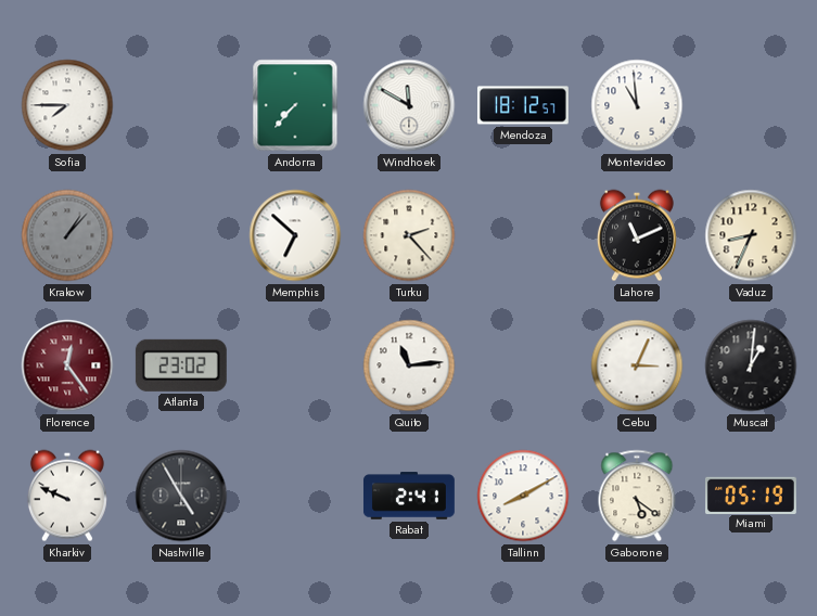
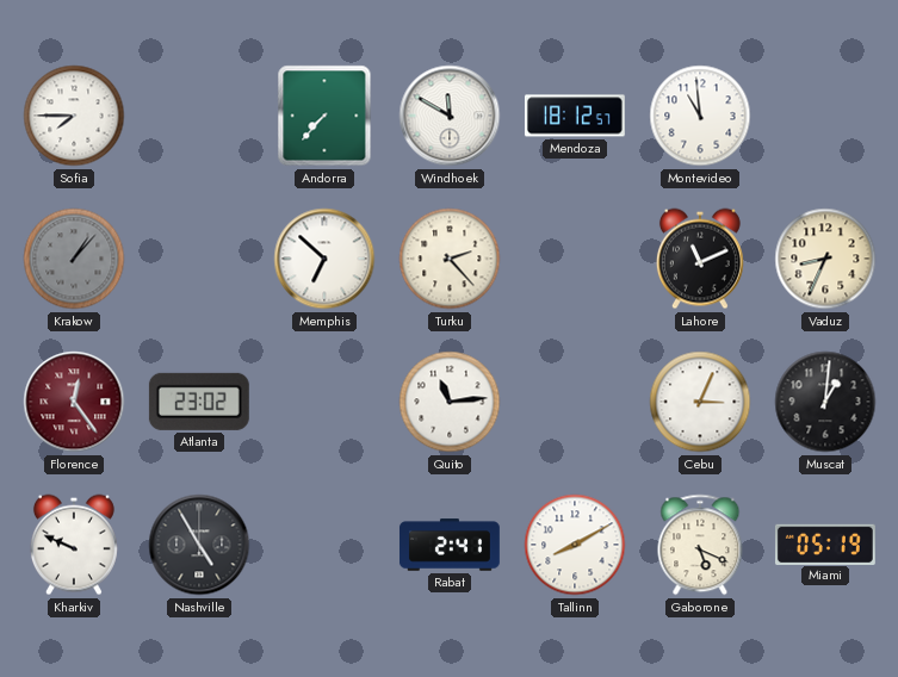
Gaborone: 5:21 -> 5:19
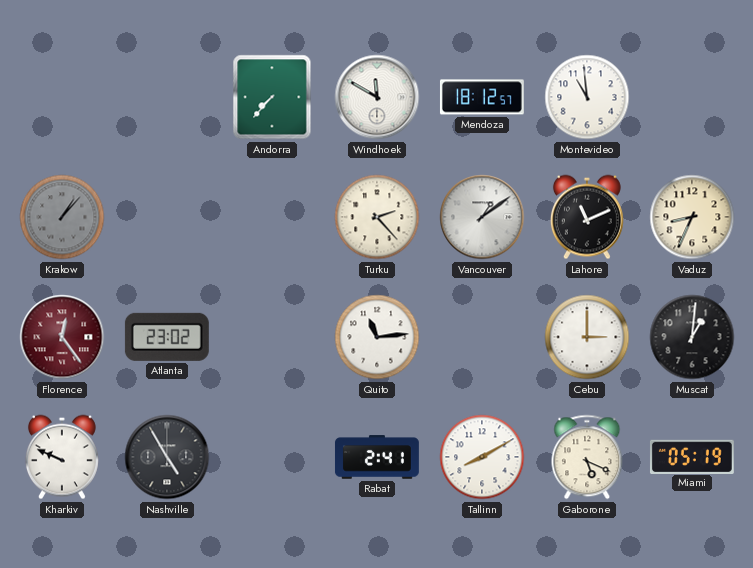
Sofia: 7:45 -> none
Memphis: 6:52 -> none
Vancouver: none -> 1:09
Cebu: 3:04 -> 3:00
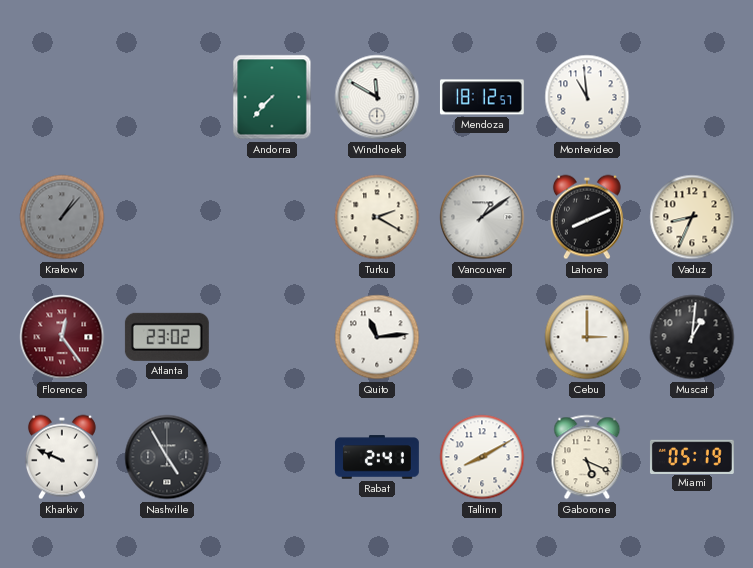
Turku: 2:23 -> 2:20
Lahore: 11:11 -> 8:11
